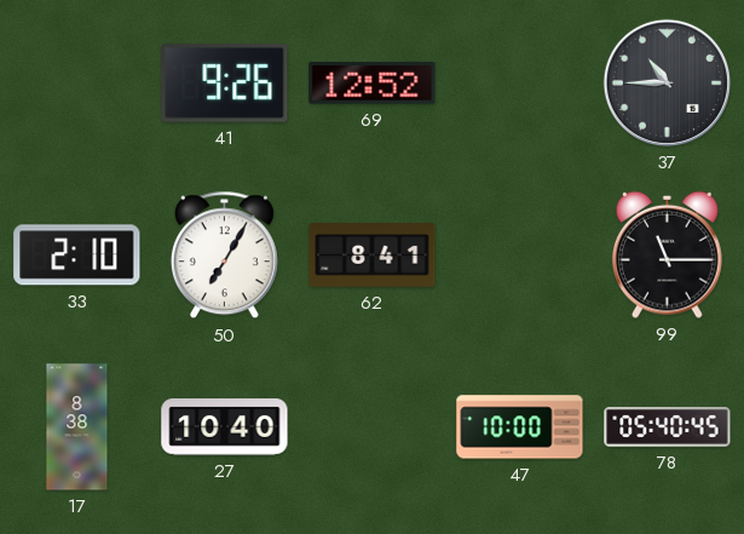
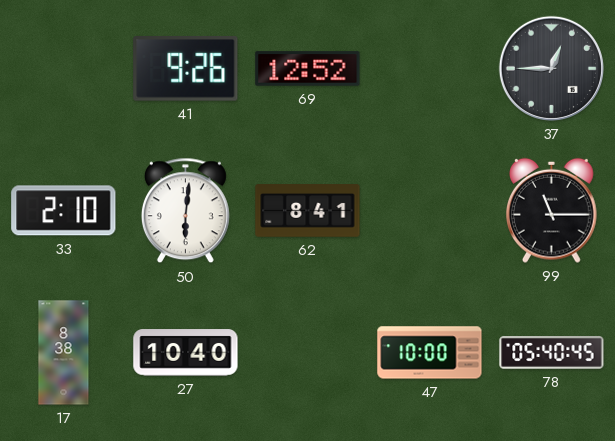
37: 10:45 -> 12:45
50: 7:05 -> 6:01
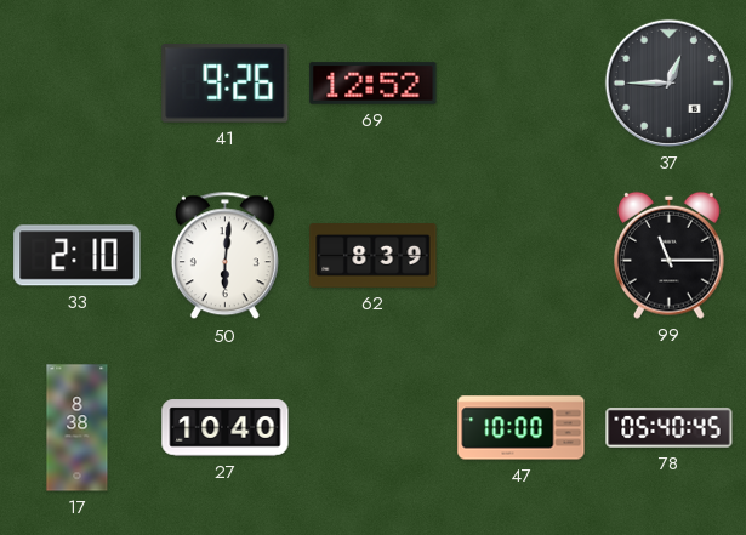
62: 8:41 -> 8:39
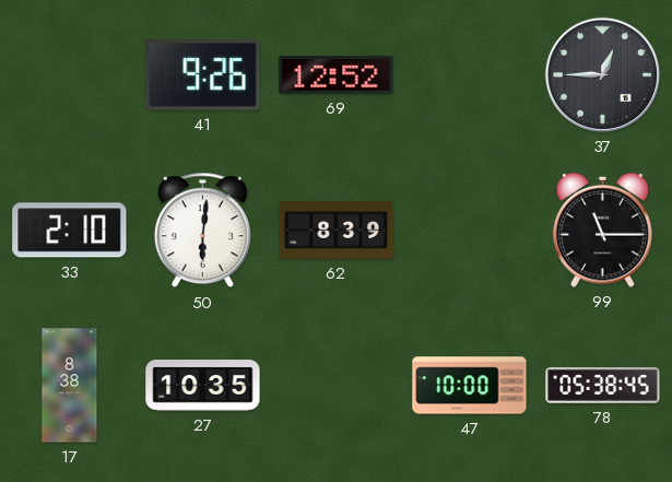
27: 10:40 -> 10:35
78: 05:40 -> 05:38
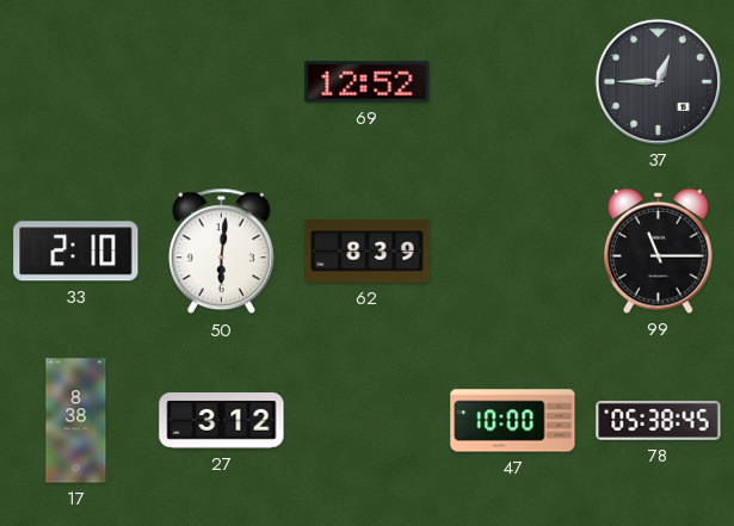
41: 9:26 -> none
27: 10:35 -> 3:12
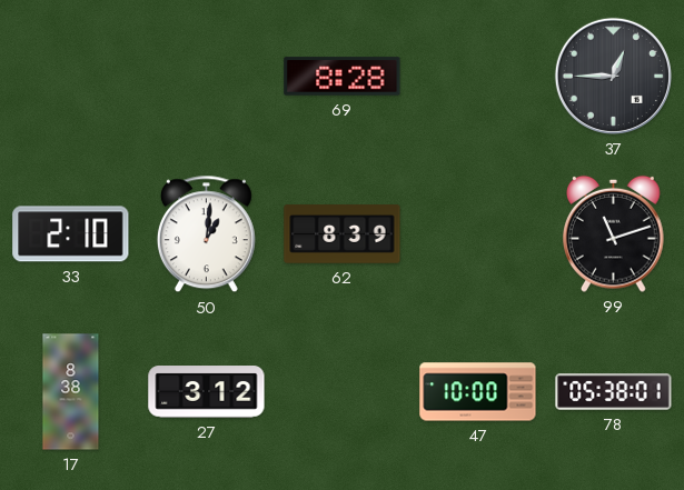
69: 12:52 -> 8:28
50: 6:01 -> 1:01
99: 11:15 -> 11:12
78: 05:38:45 -> 05:38:01
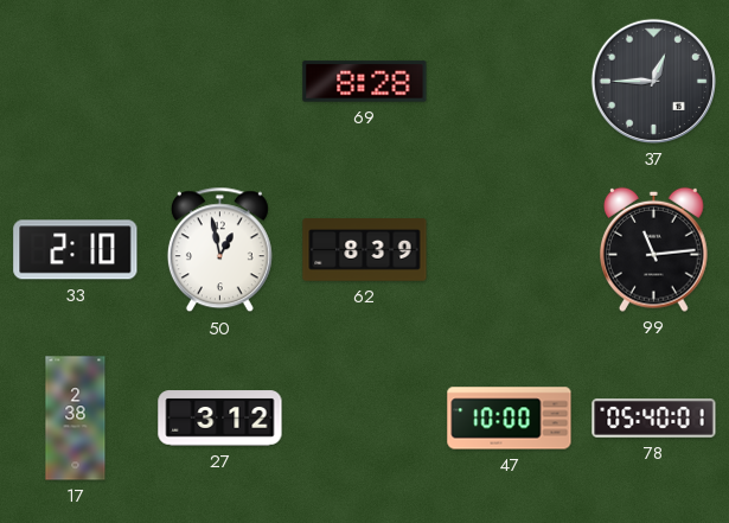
50: 1:01 -> 12:58
99: 11:12 -> 11:14
17: 8:38 -> 2:38
78: 05:38 -> 05:40
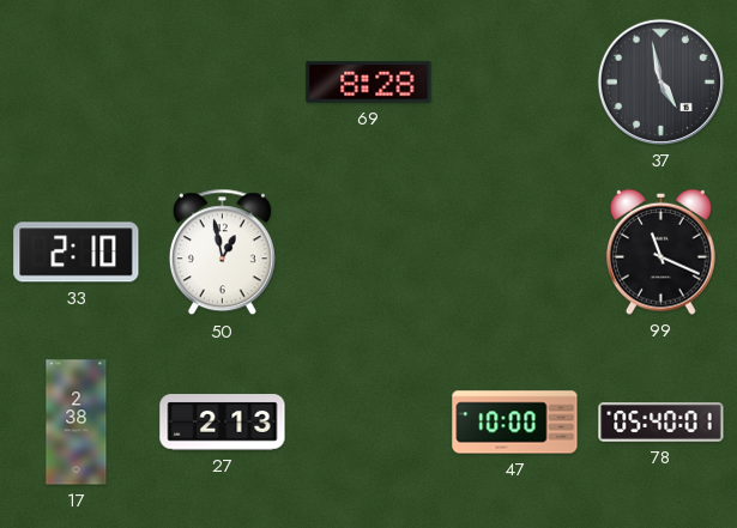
37: 12:45 -> 4:58
62: 8:39 -> none
99: 11:14 -> 11:19
27: 3:12 -> 2:13
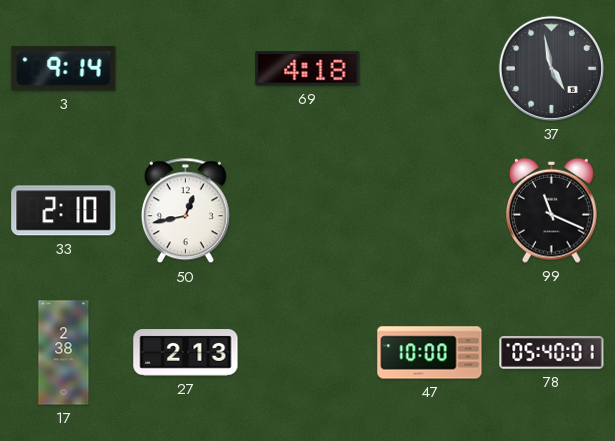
3: none -> 9:14
69: 8:28 -> 4:18
50: 12:58 -> 12:43
